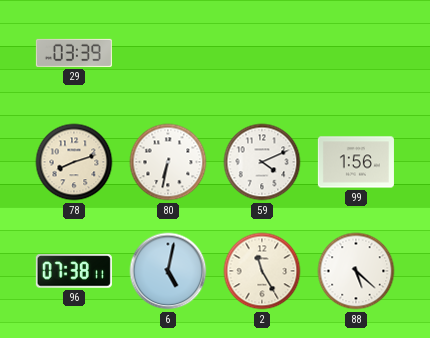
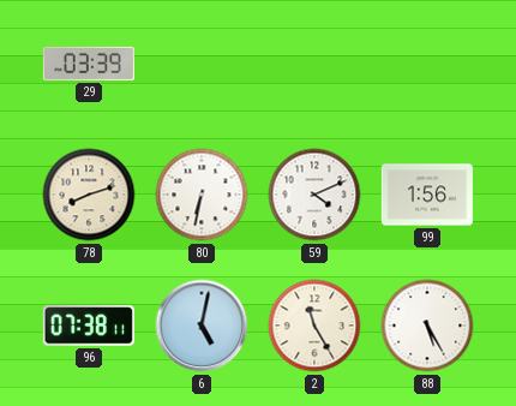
88: 5:22 -> 5:25
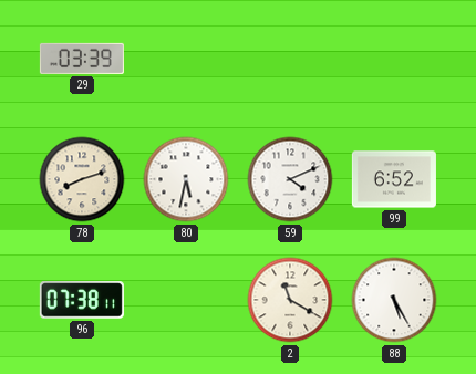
80: 6:32 -> 5:32
99: 1:56 -> 6:52
6: 5:02 -> none
2: 11:25 -> 11:20
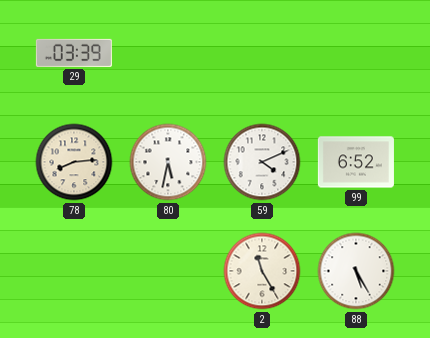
78: 8:12 -> 8:14
96: 07:38 -> none
2: 11:20 -> 11:25
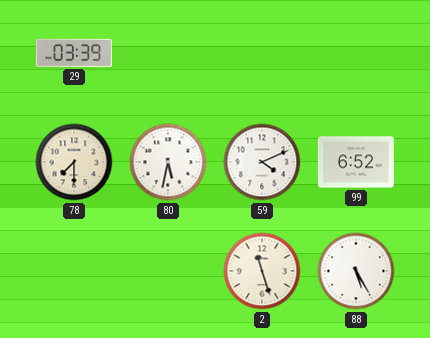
78: 8:14 -> 7:30
2: 11:25 -> 11:27
